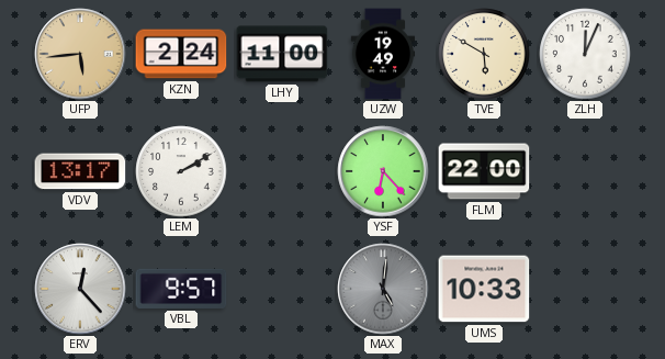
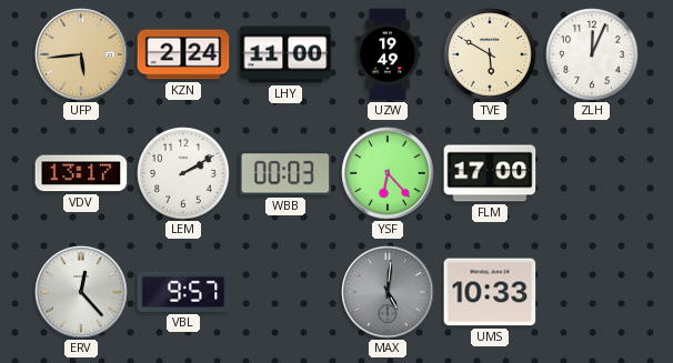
WBB: none -> 00:03
FLM: 22:00 -> 17:00
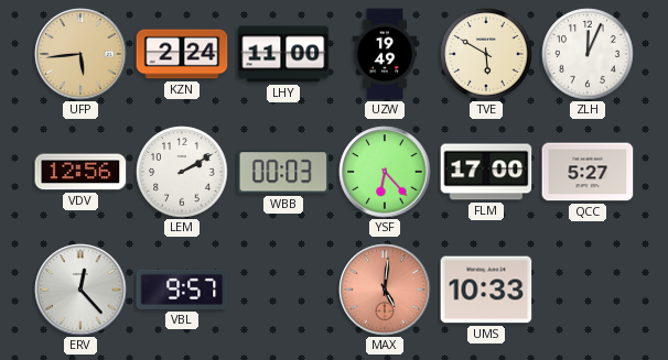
VDV: 13:17 -> 12:56
QCC: none -> 5:27
MAX dial: grey -> salmon
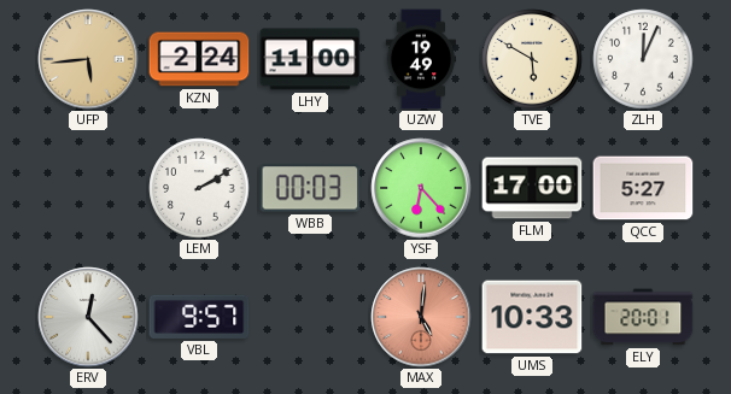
VDV: 12:56 -> none
ELY: none -> 20:01
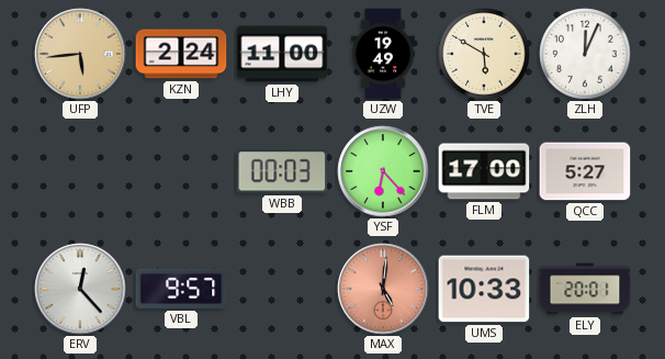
LEM: 2:10 -> none
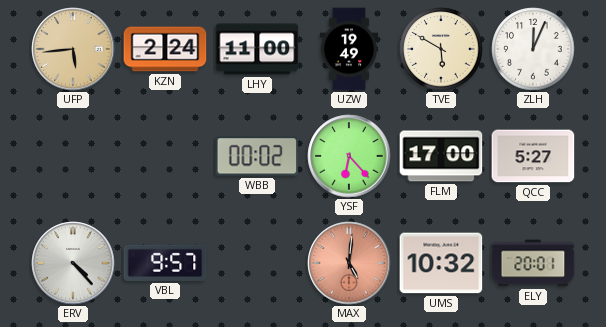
WBB: 00:03 -> 00:02
ERV: 12:23 -> 4:23
UMS: 10:33 -> 10:32
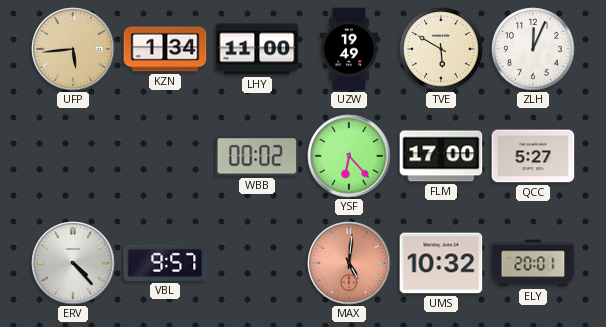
KZN: 2:24 -> 1:34
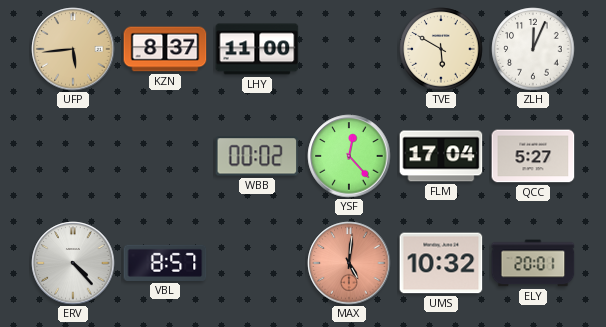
KZN: 1:34 -> 8:37
UZW: 19:49 -> none
YSF: 6:23 -> 12:23
FLM: 17:00 -> 17:04
VBL: 9:57 -> 8:57
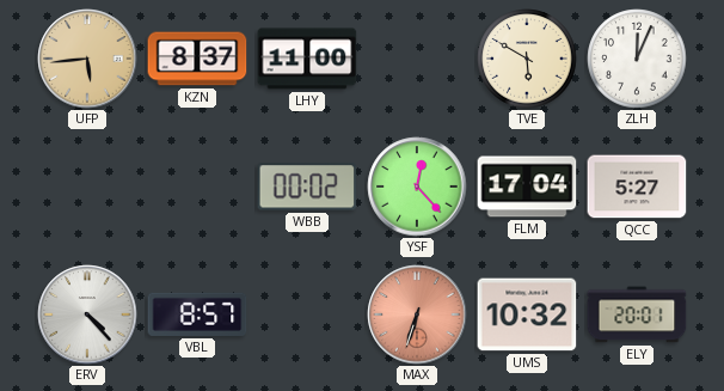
MAX: 5:01 -> 6:33
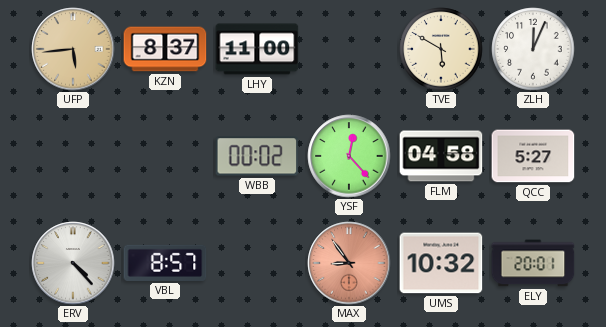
FLM: 17:04 -> 04:58
MAX: 6:33 -> 8:54
